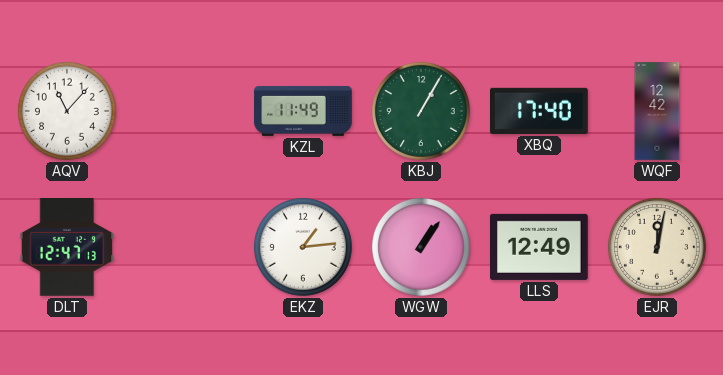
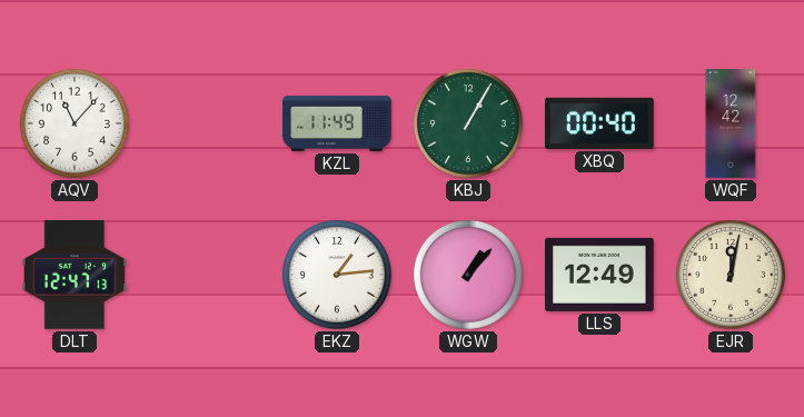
XBQ: 17:40 -> 00:40
WGW: 1:06 -> 1:07
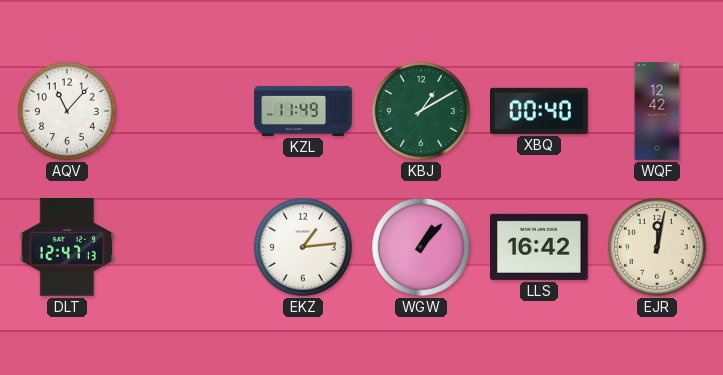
KBJ: 1:05 -> 1:10
LLS: 12:49 -> 16:42
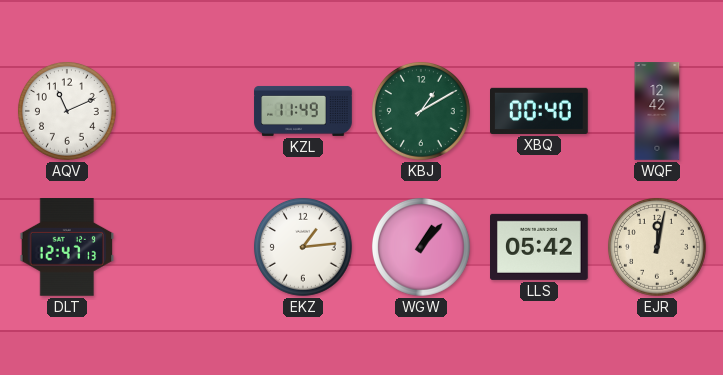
AQV: 11:07 -> 11:11
LLS: 16:42 -> 05:42
